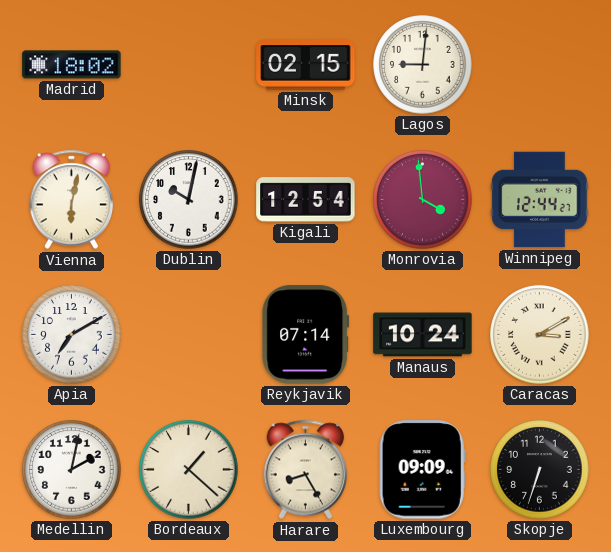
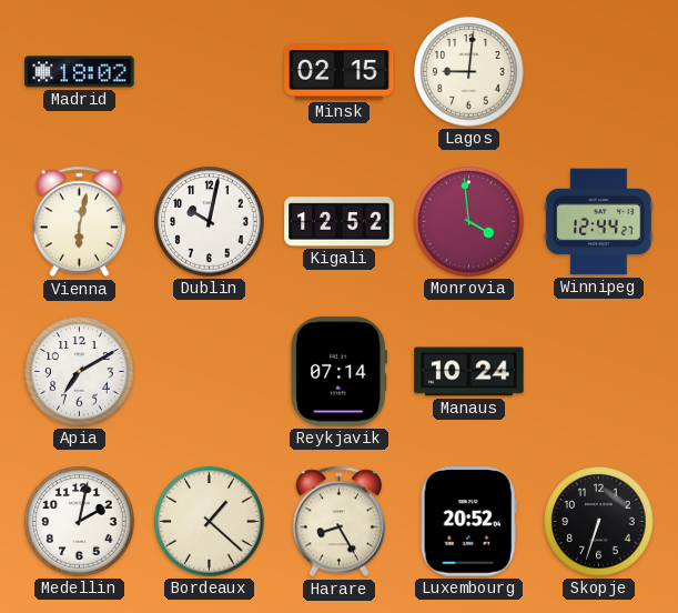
Kigali: 12:54 -> 12:52
Caracas: 3:10 -> none
Luxembourg: 09:09 -> 20:52
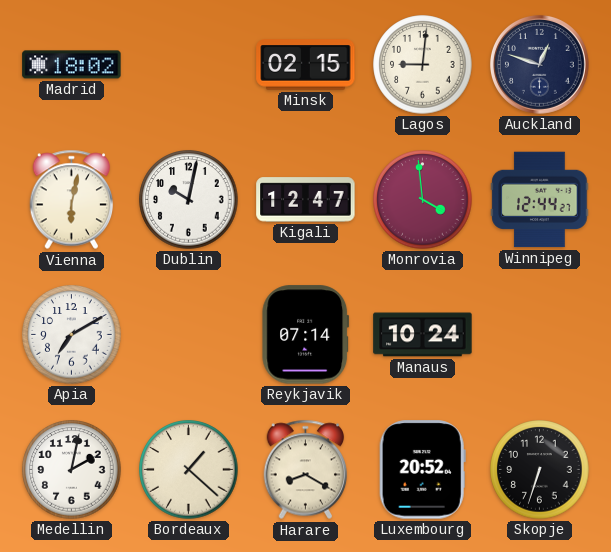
Auckland: none -> 12:48
Kigali: 12:52 -> 12:47
Harare: 8:25 -> 8:20
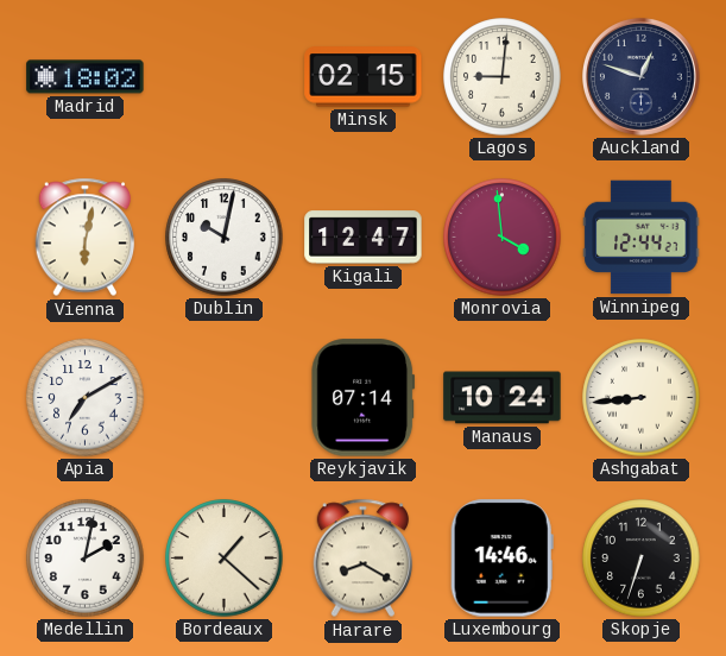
Ashgabat: none -> 8:44
Luxembourg: 20:52 -> 14:46
